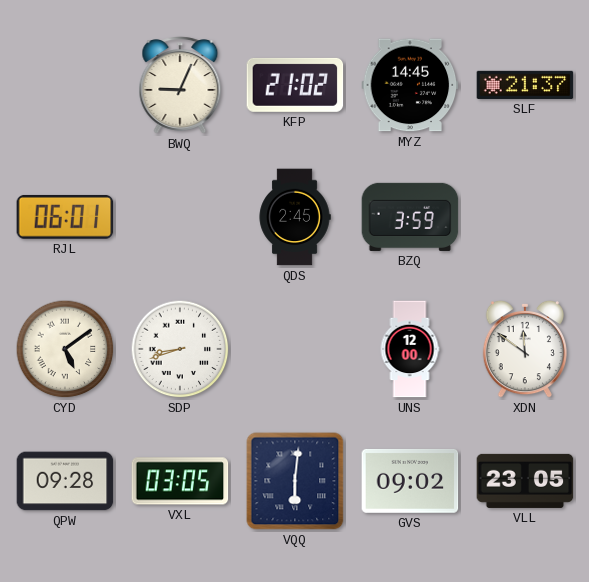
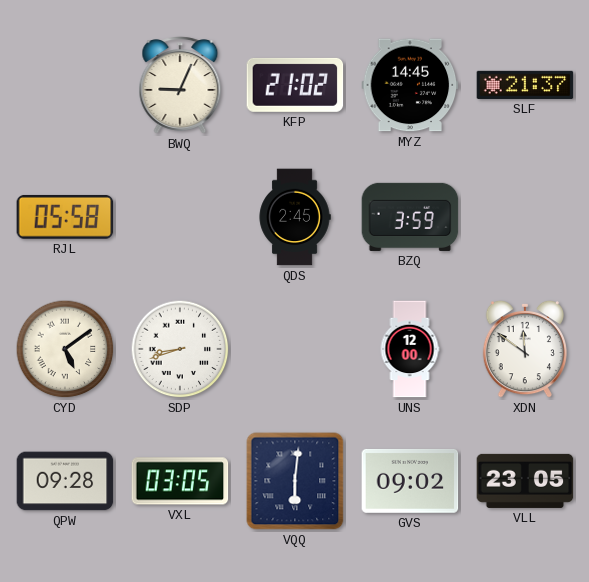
RJL: 06:01 -> 05:58
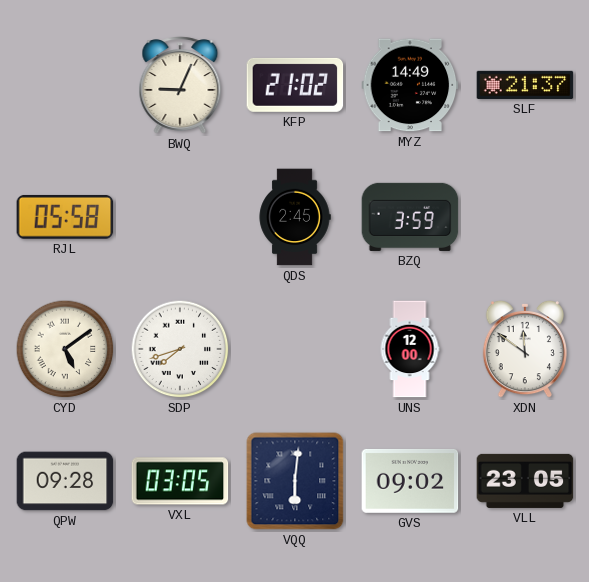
MYZ: 14:45 -> 14:49
SDP: 8:42 -> 7:42
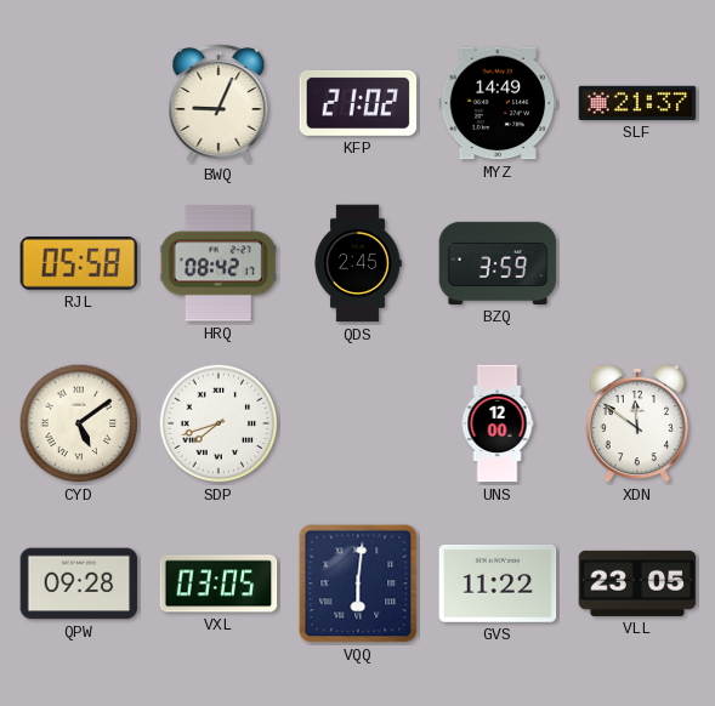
HRQ: none -> 08:42
GVS: 09:02 -> 11:22
